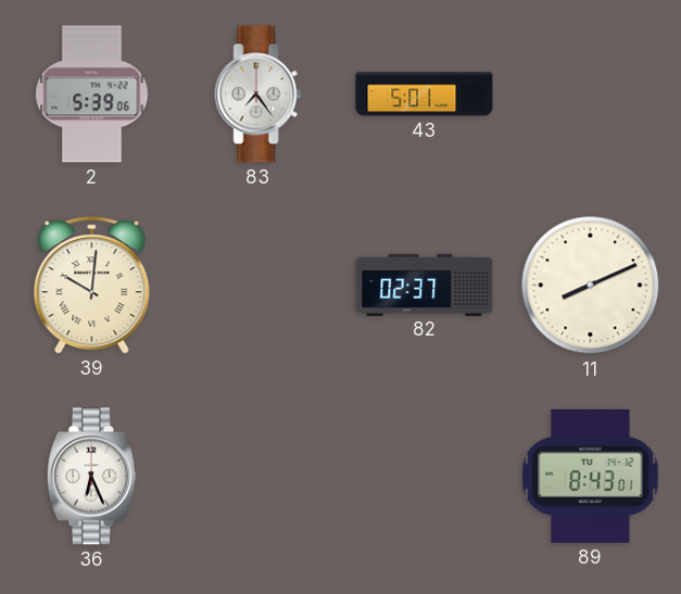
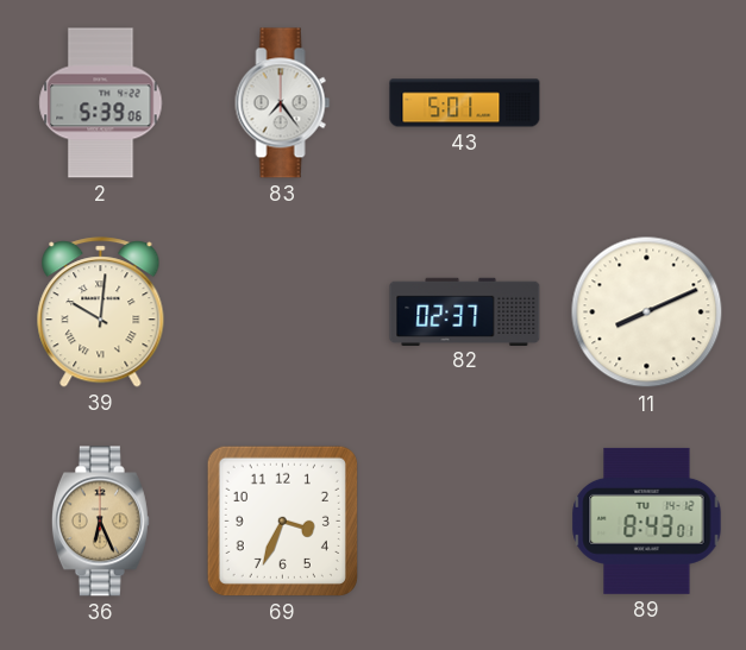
36 dial: white -> champagne
69: none -> 3:34
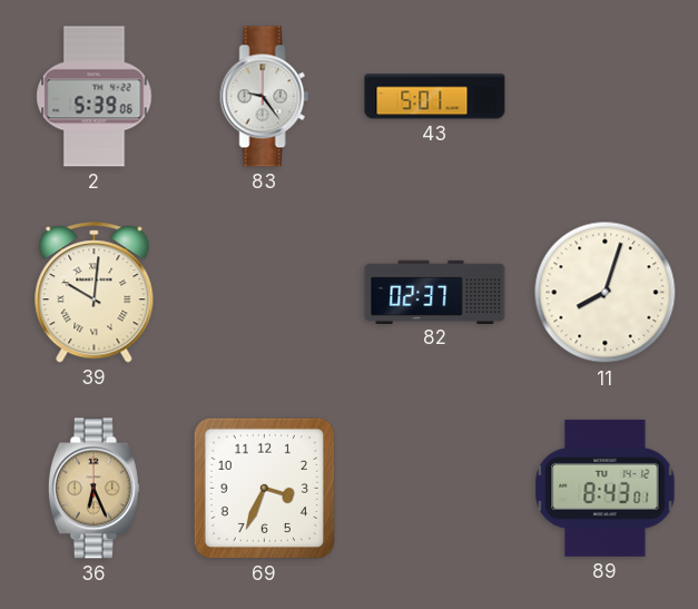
83: 7:24 -> 9:24
11: 8:11 -> 8:03
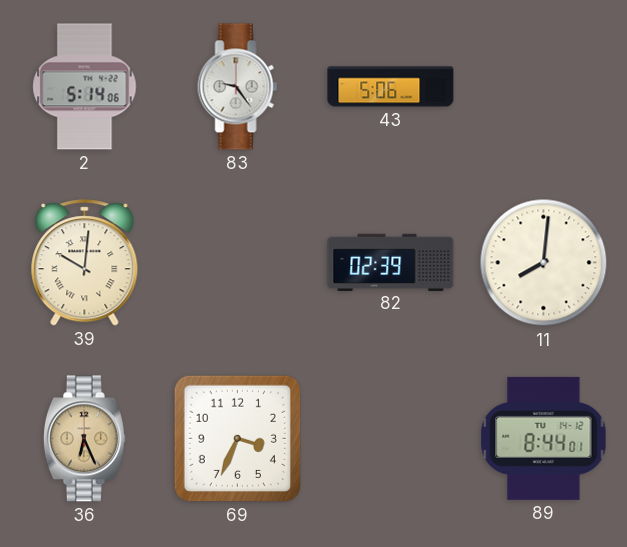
2: 5:39 -> 5:14
43: 5:01 -> 5:06
82: 02:37 -> 02:39
11: 8:03 -> 8:01
89: 8:43 -> 8:44
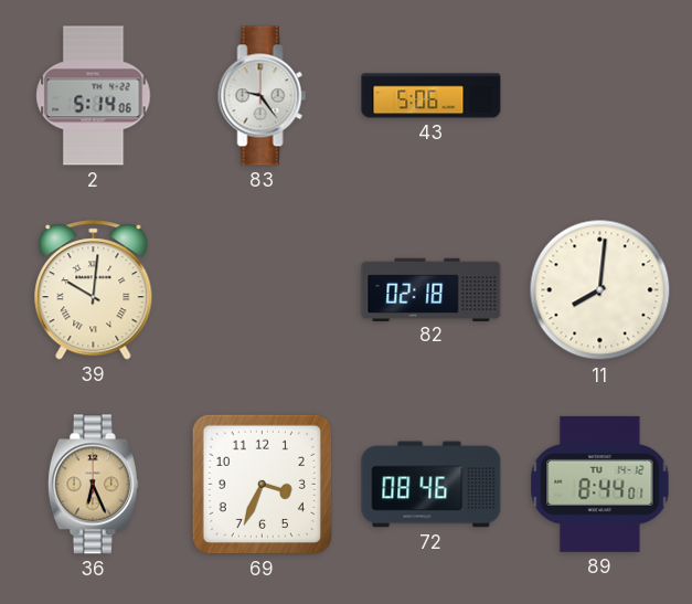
82: 02:39 -> 02:18
72: none -> 08:46
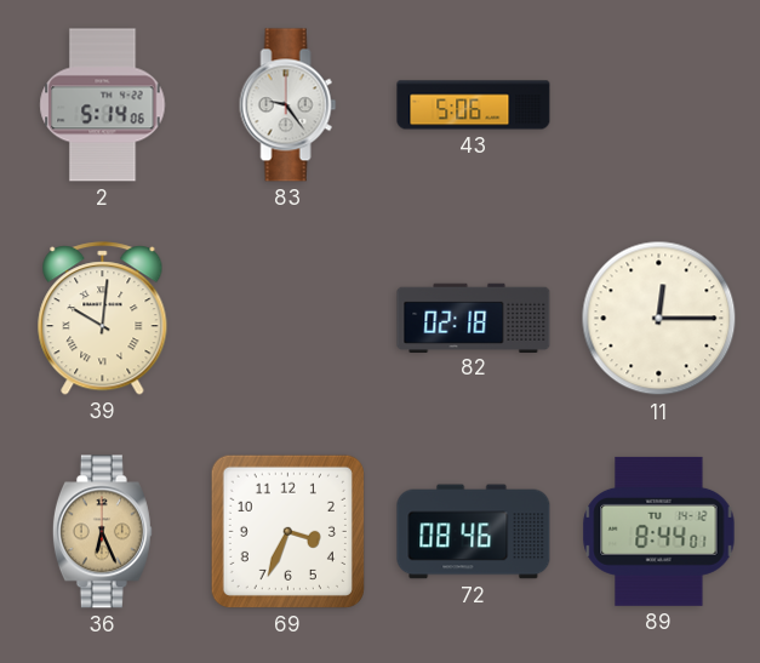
11: 8:01 -> 12:15
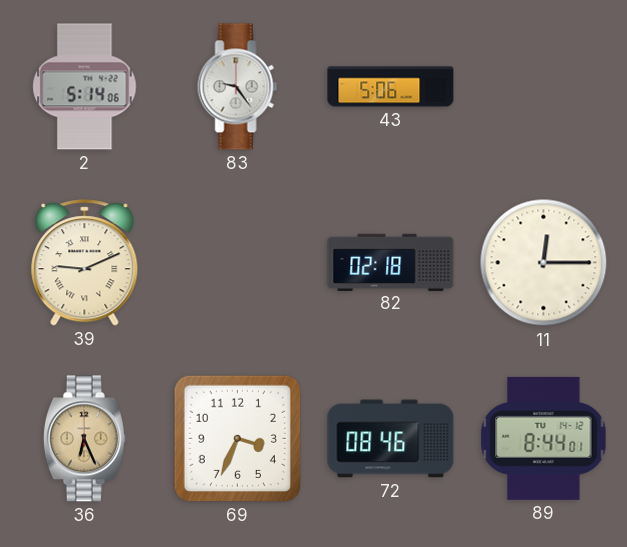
39: 10:01 -> 9:11
